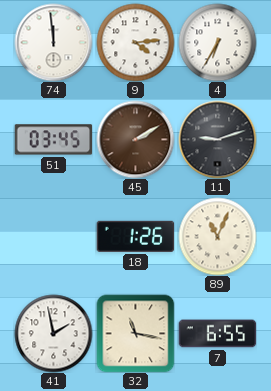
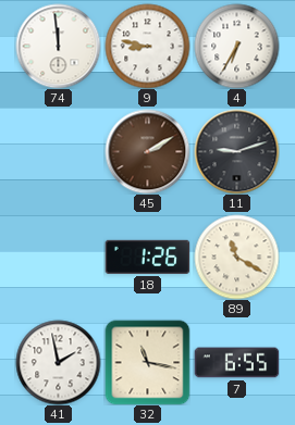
9: 4:14 -> 8:47
51: 03:45 -> none
89: 11:04 -> 11:20
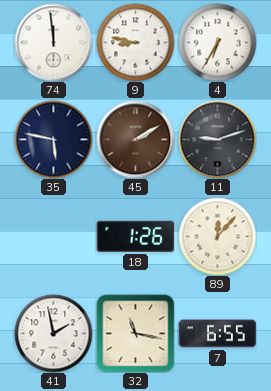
35: none -> 5:47
89: 11:20 -> 12:07
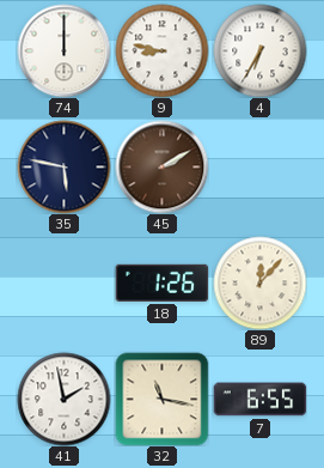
74: 11:59 -> 12:00
11: 9:12 -> none
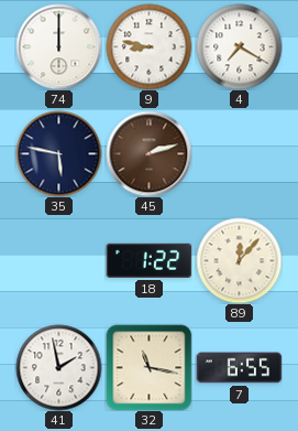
4: 6:35 -> 7:20
45: 2:10 -> 2:12
18: 1:26 -> 1:22
